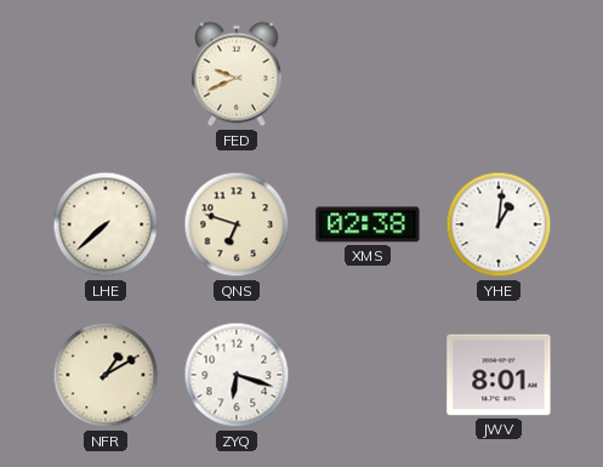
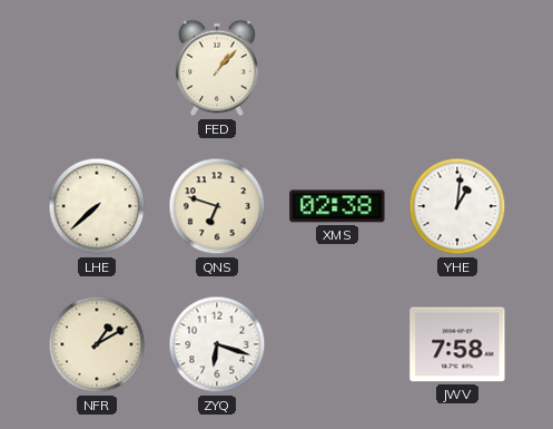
FED: 9:41 -> 1:07
JWV: 8:01 -> 7:58
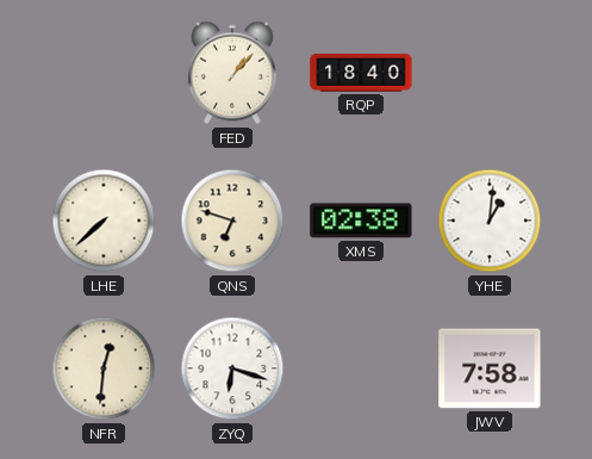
RQP: none -> 18:40
NFR: 1:10 -> 12:31
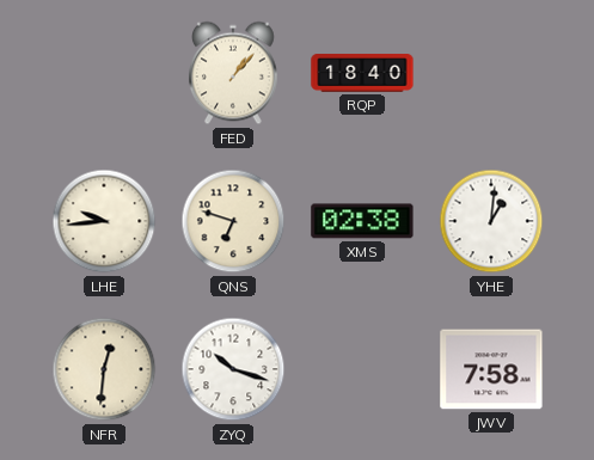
LHE: 7:38 -> 9:44
ZYQ: 6:18 -> 10:18
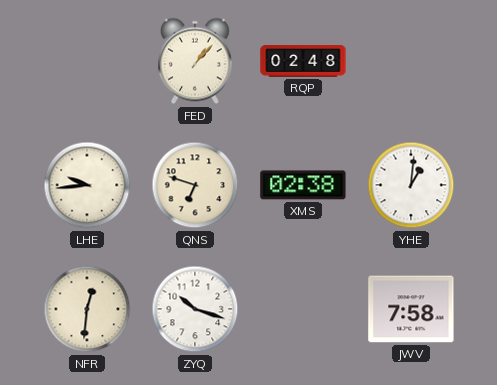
RQP: 18:40 -> 02:48
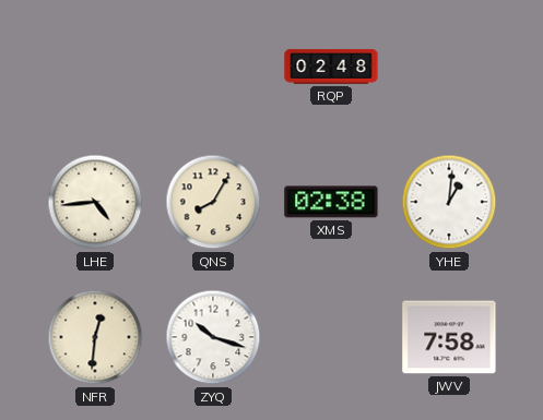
FED: 1:07 -> none
LHE: 9:44 -> 4:44
QNS: 6:48 -> 8:05
